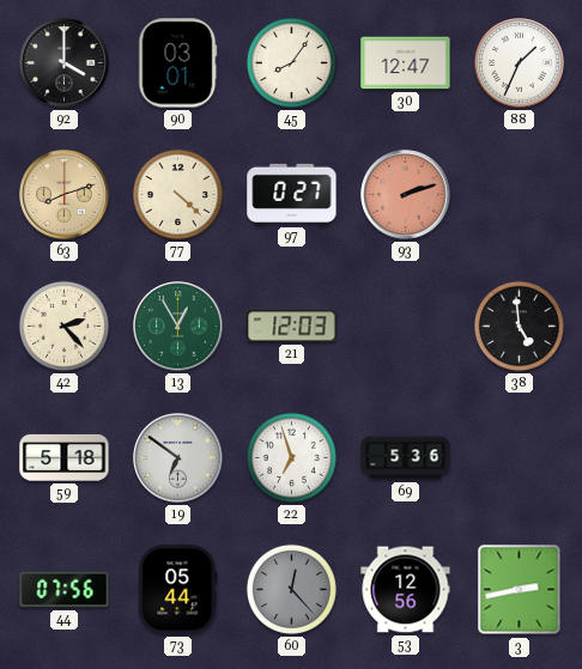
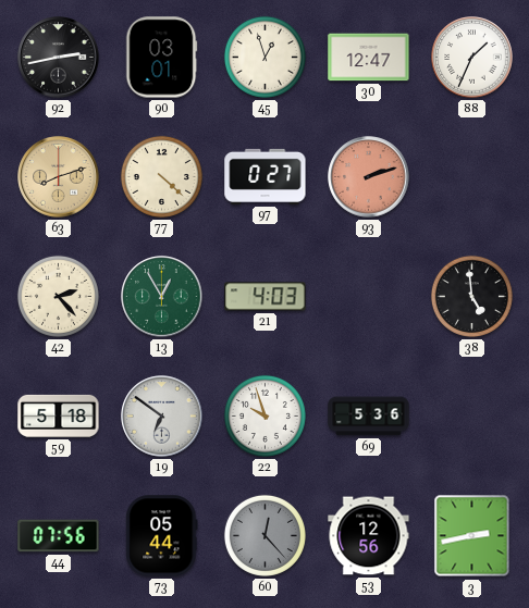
92: 4:00 -> 2:43
45: 8:06 -> 12:57
21: 12:03 -> 4:03
22: 6:57 -> 9:57
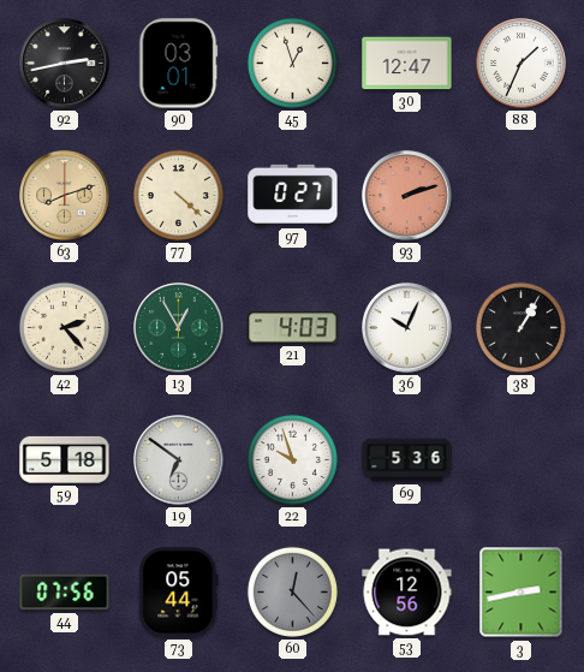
36: none -> 10:04
38: 4:59 -> 1:05
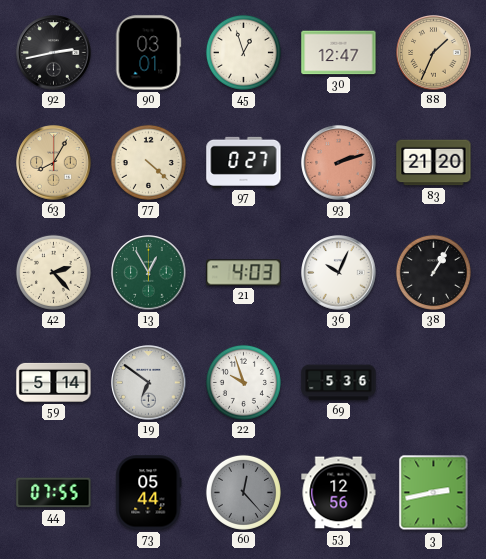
88 dial: white -> champagne
63: 8:12 -> 8:05
83: none -> 21:20
59: 5:18 -> 5:14
44: 07:56 -> 07:55
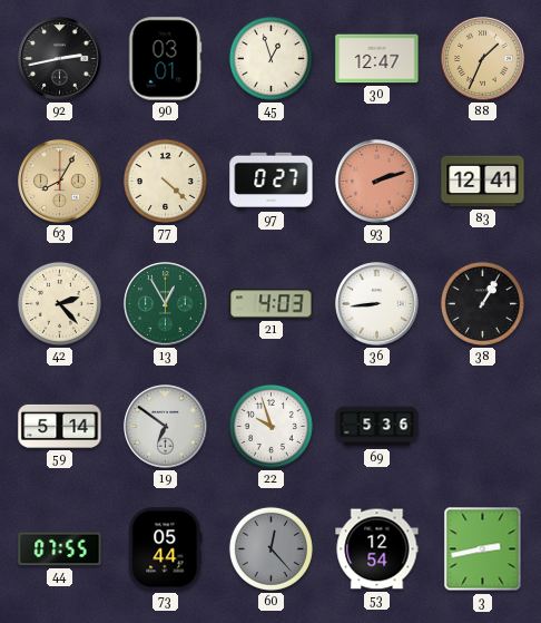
83: 21:20 -> 12:41
36: 10:04 -> 8:44
53: 12:56 -> 12:54
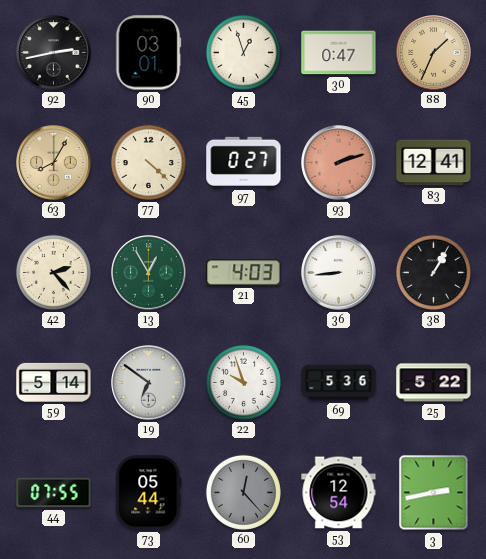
30: 12:47 -> 0:47
25: none -> 5:22
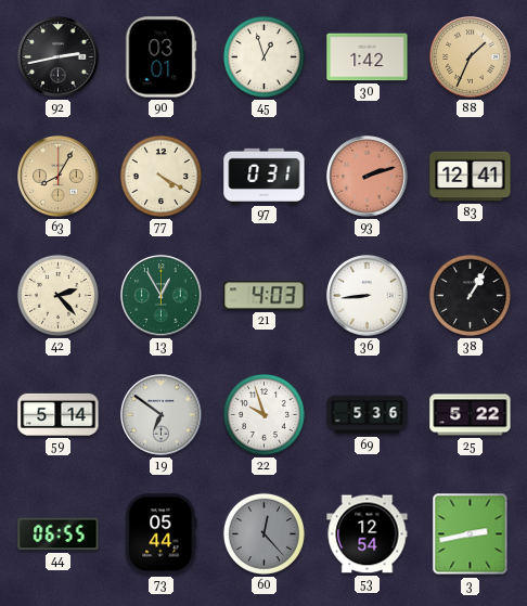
30: 0:47 -> 1:42
77: 4:22 -> 4:20
97: 0:27 -> 0:31
44: 07:55 -> 06:55
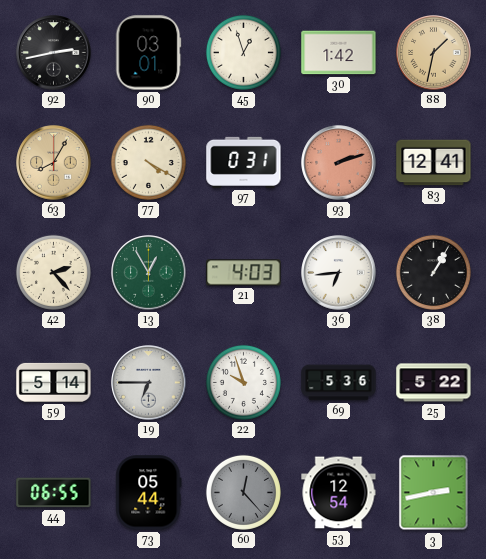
88: 1:34 -> 1:32
36: 8:44 -> 6:44
19: 6:51 -> 6:45
